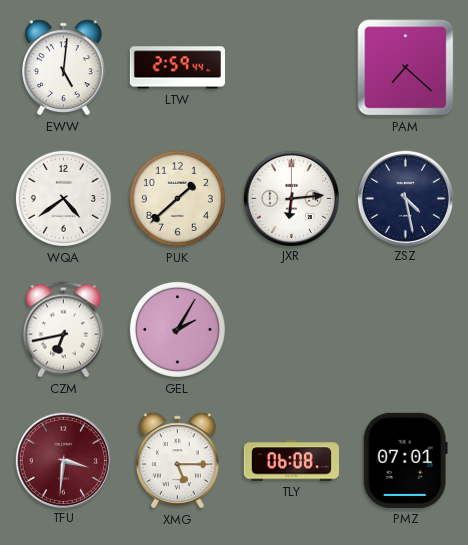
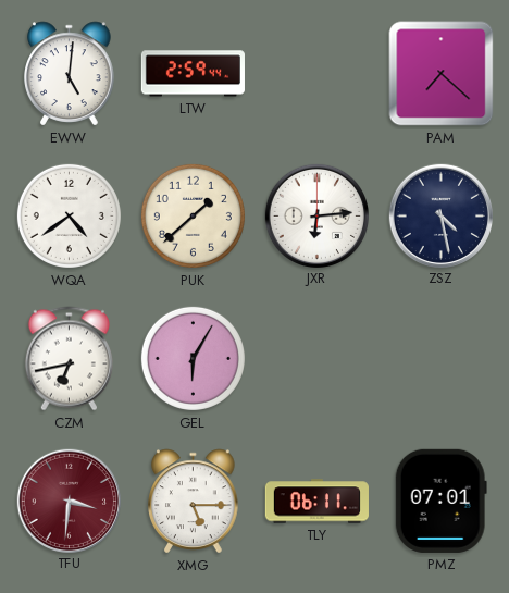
GEL: 2:05 -> 6:05
TLY: 06:08 -> 06:11
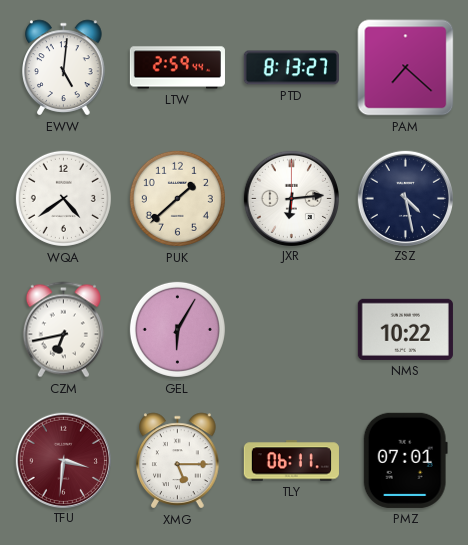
PTD: none -> 8:13
NMS: none -> 10:22
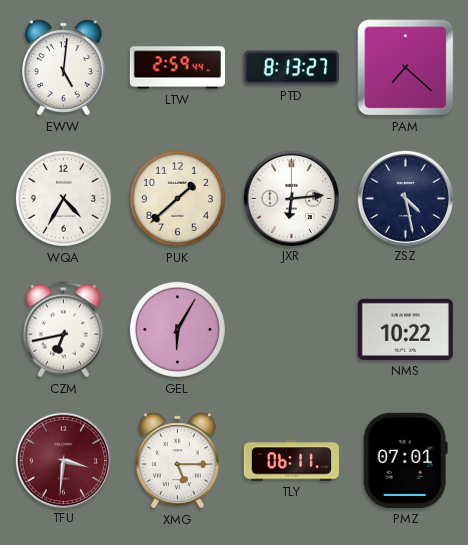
WQA: 4:39 -> 4:35
